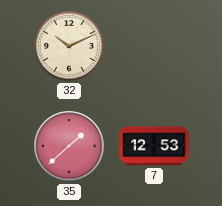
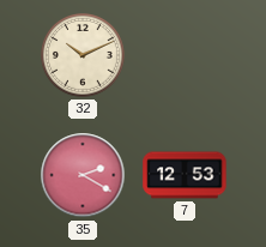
35: 1:38 -> 2:20
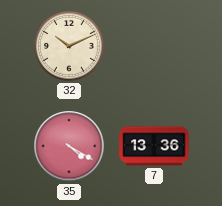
35: 2:20 -> 4:20
7: 12:53 -> 13:36
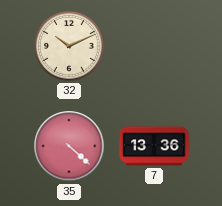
35: 4:20 -> 4:22
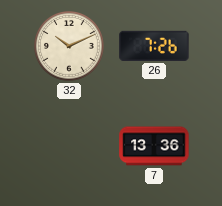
26: none -> 7:26
35: 4:22 -> none
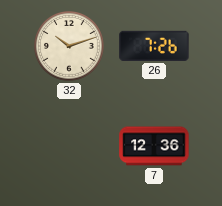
32: 10:11 -> 10:12
7: 13:36 -> 12:36
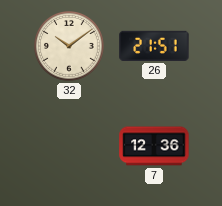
32: 10:12 -> 10:09
26: 7:26 -> 21:51
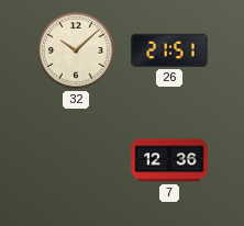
32: 10:09 -> 10:08
